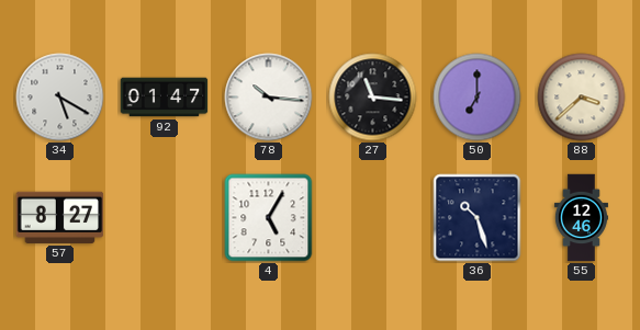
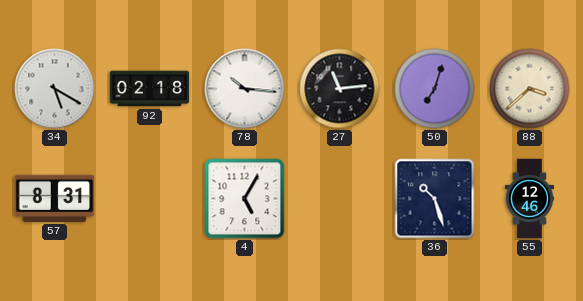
92: 01:47 -> 02:18
27: 11:16 -> 11:14
50: 7:00 -> 7:03
57: 8:27 -> 8:31
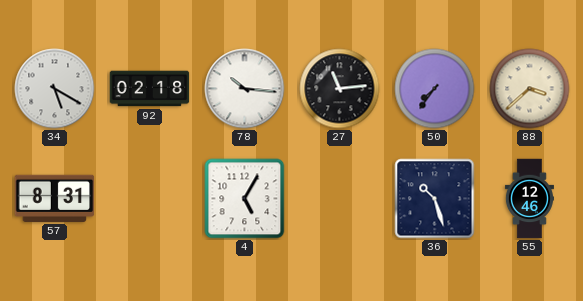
50: 7:03 -> 7:36
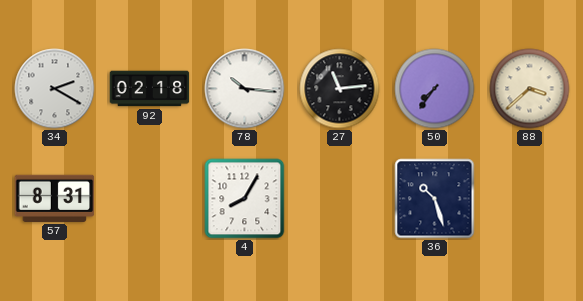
34: 5:20 -> 2:20
4: 5:05 -> 8:05
55: 12:46 -> none
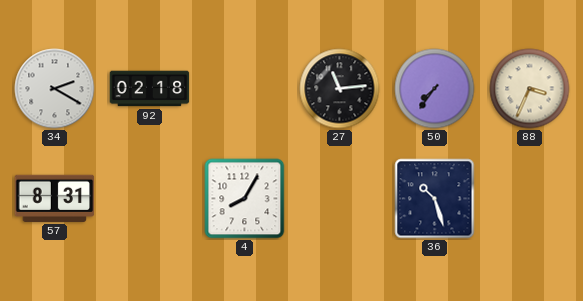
78: 10:16 -> none
88: 3:38 -> 3:34
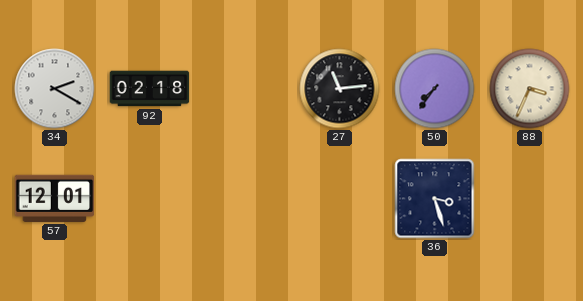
57: 8:31 -> 12:01
4: 8:05 -> none
36: 10:27 -> 3:27
